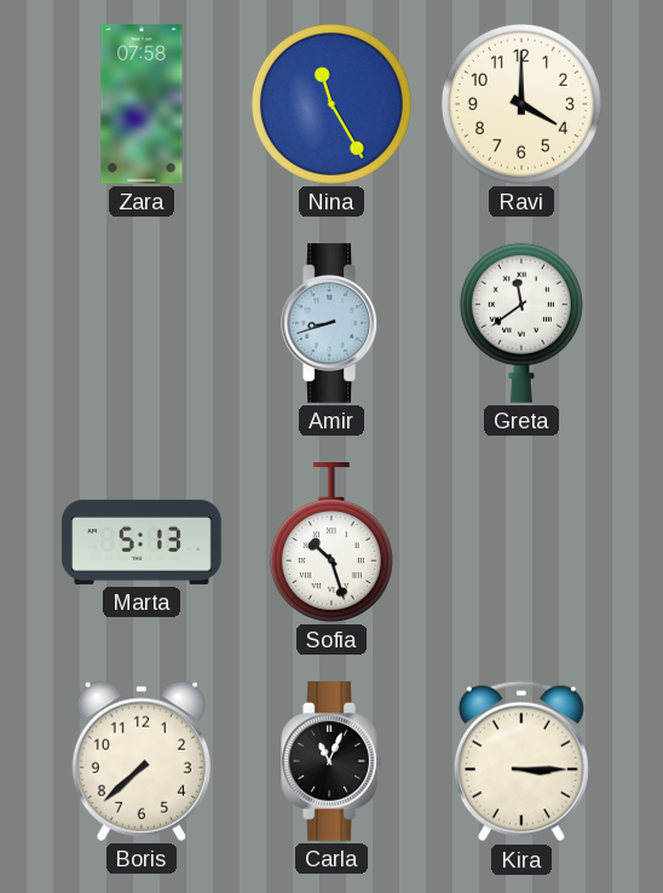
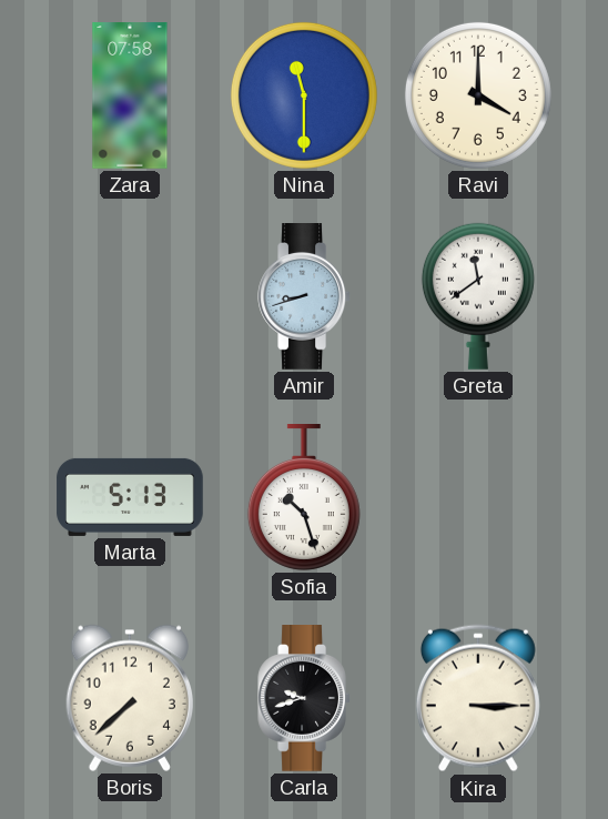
Nina: 11:25 -> 11:30
Carla: 11:04 -> 9:42
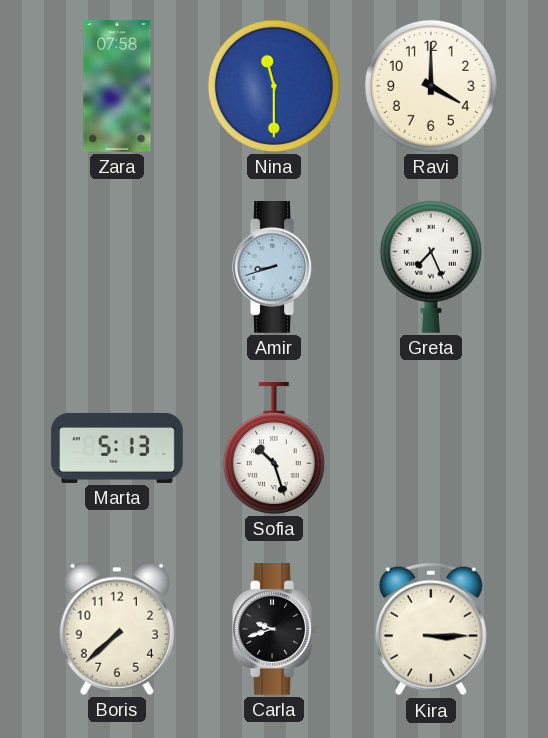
Greta: 11:39 -> 7:26
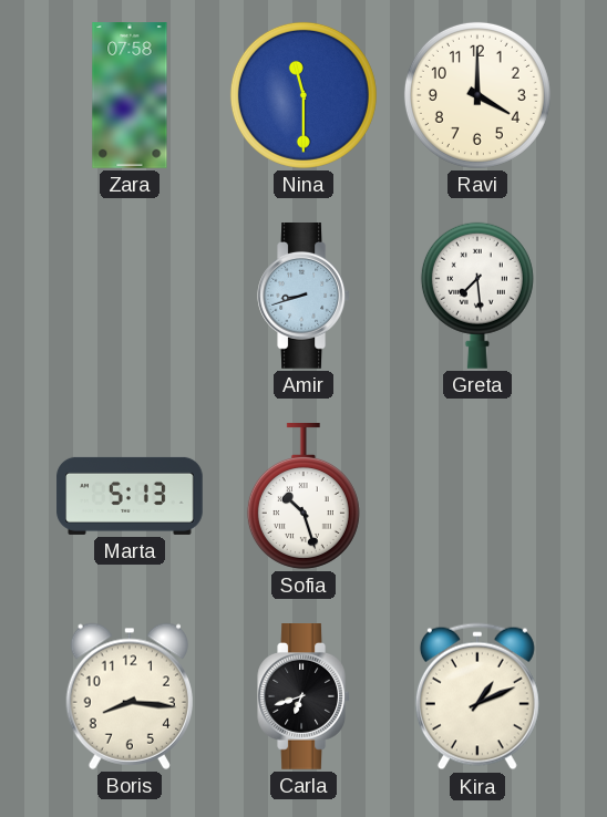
Greta: 7:26 -> 7:29
Boris: 7:38 -> 8:16
Carla: 9:42 -> 6:42
Kira: 3:15 -> 1:11
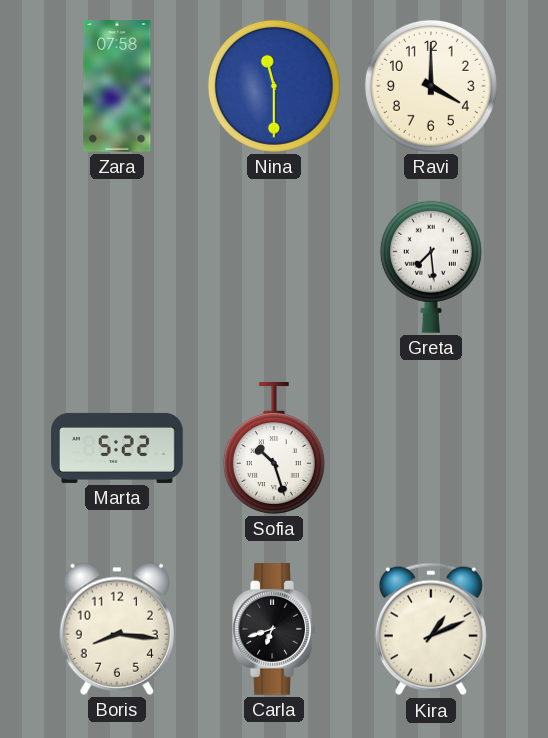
Amir: 8:42 -> none
Marta: 5:13 -> 5:22
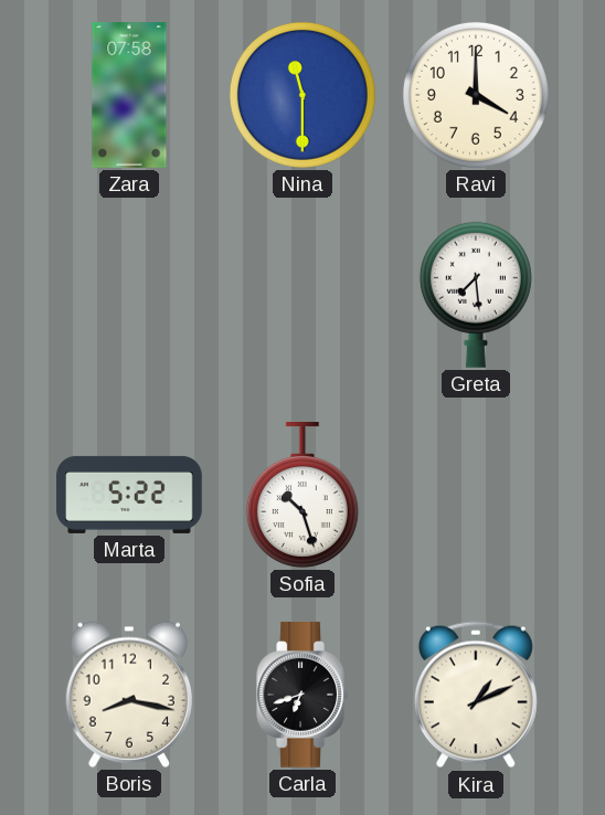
Boris: 8:16 -> 8:17
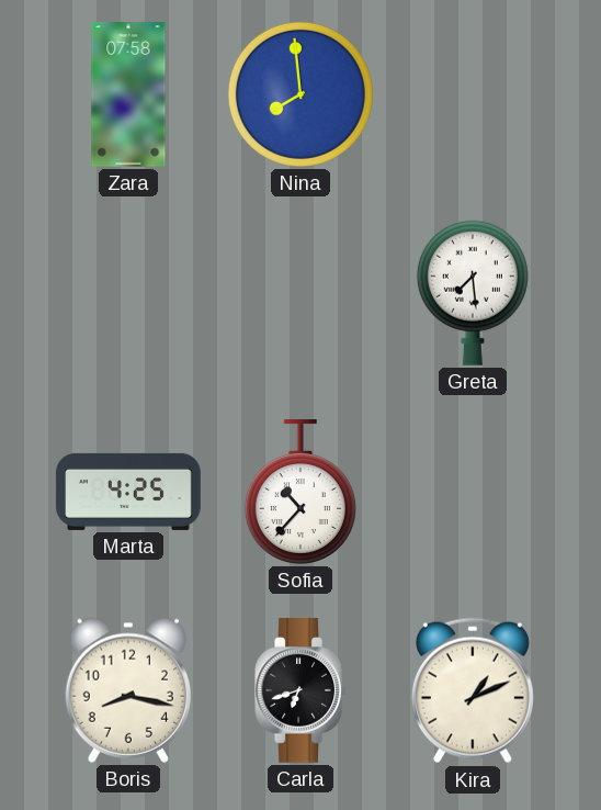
Nina: 11:30 -> 7:59
Ravi: 4:00 -> none
Marta: 5:22 -> 4:25
Sofia: 10:27 -> 10:37
